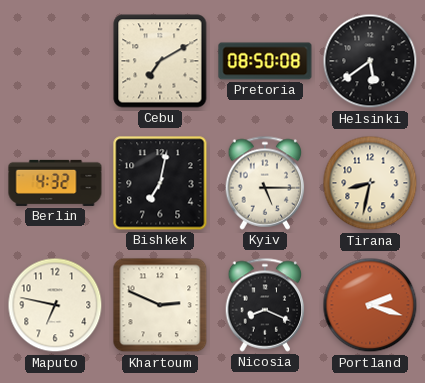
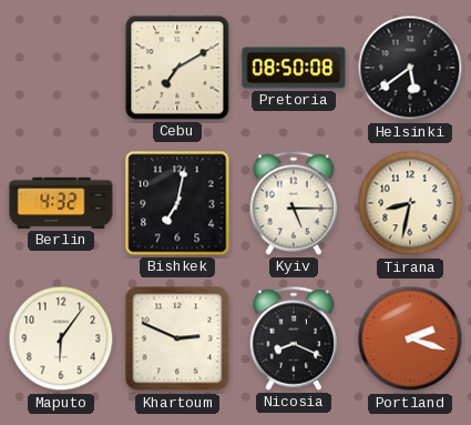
Maputo: 6:47 -> 6:06
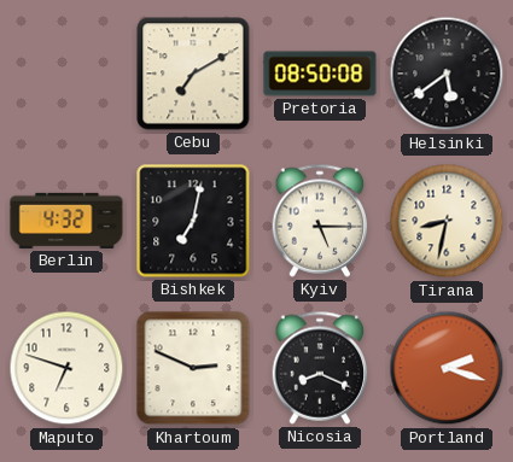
Maputo: 6:06 -> 6:48
